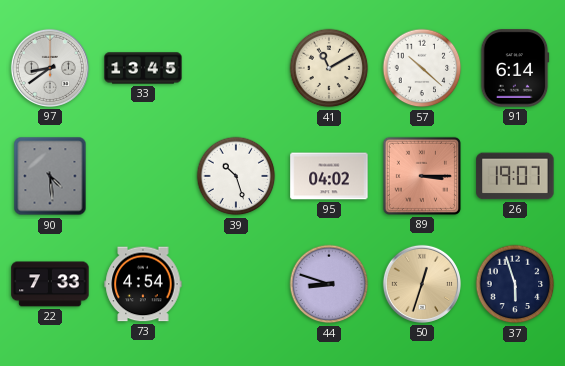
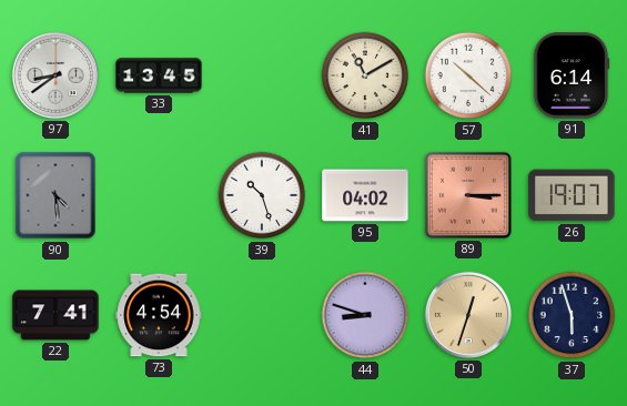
22: 7:33 -> 7:41
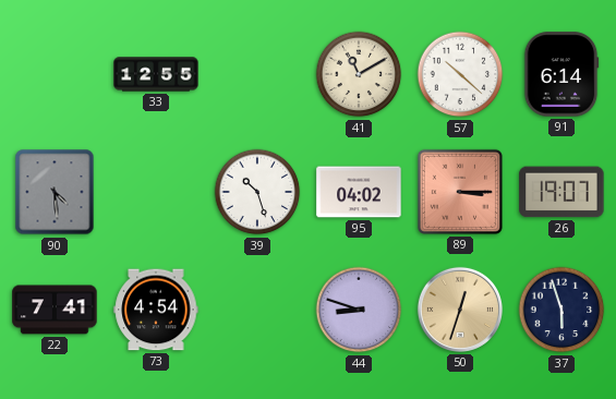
97: 8:39 -> none
33: 13:45 -> 12:55
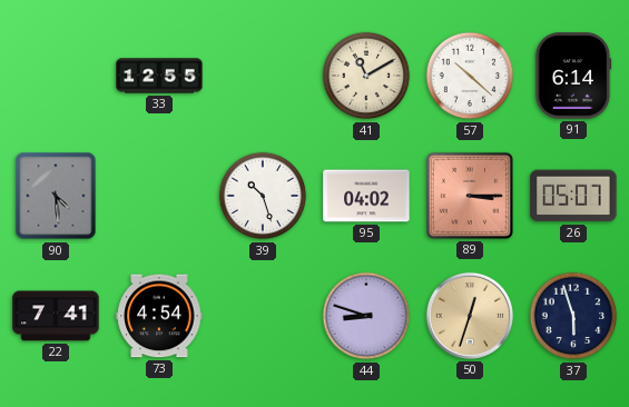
26: 19:07 -> 05:07
